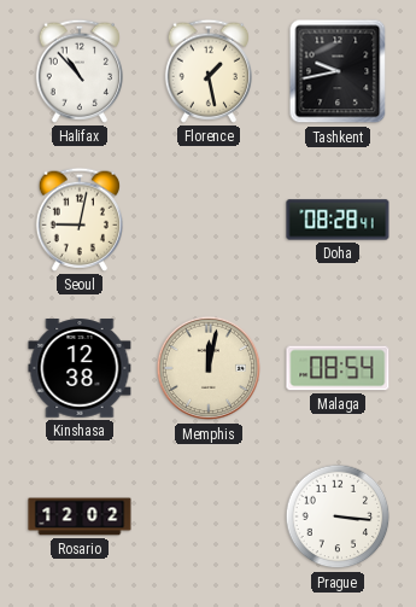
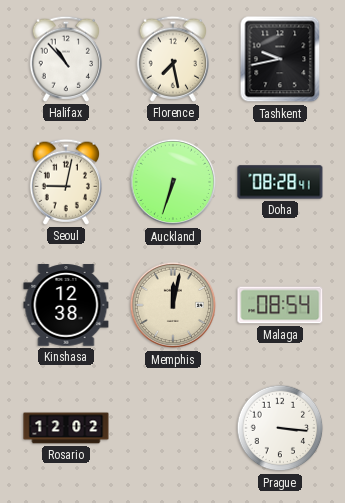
Florence: 1:28 -> 7:28
Auckland: none -> 6:33
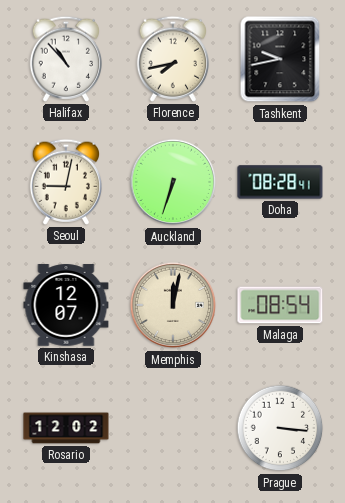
Florence: 7:28 -> 7:43
Kinshasa: 12:38 -> 12:07
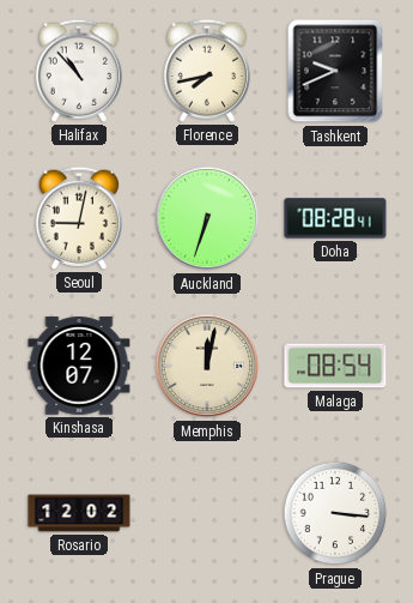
Tashkent: 9:43 -> 9:41
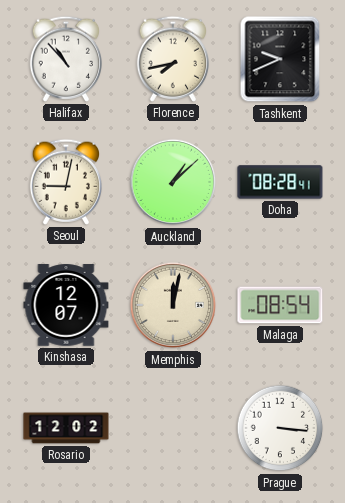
Auckland: 6:33 -> 1:08
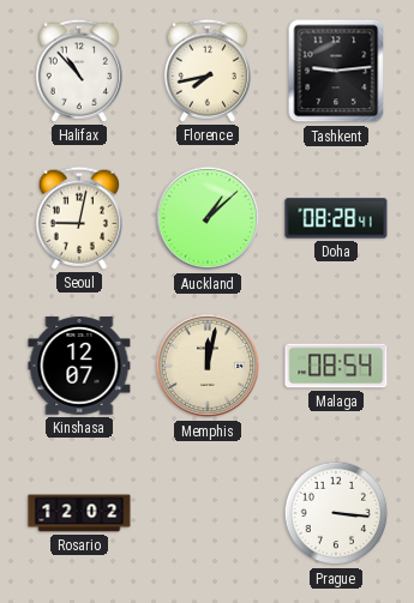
Tashkent: 9:41 -> 9:14
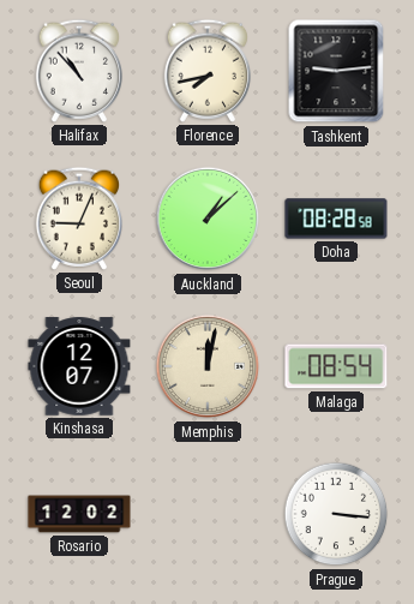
Seoul: 9:02 -> 9:04
Doha: 08:28:41 -> 08:28:58
